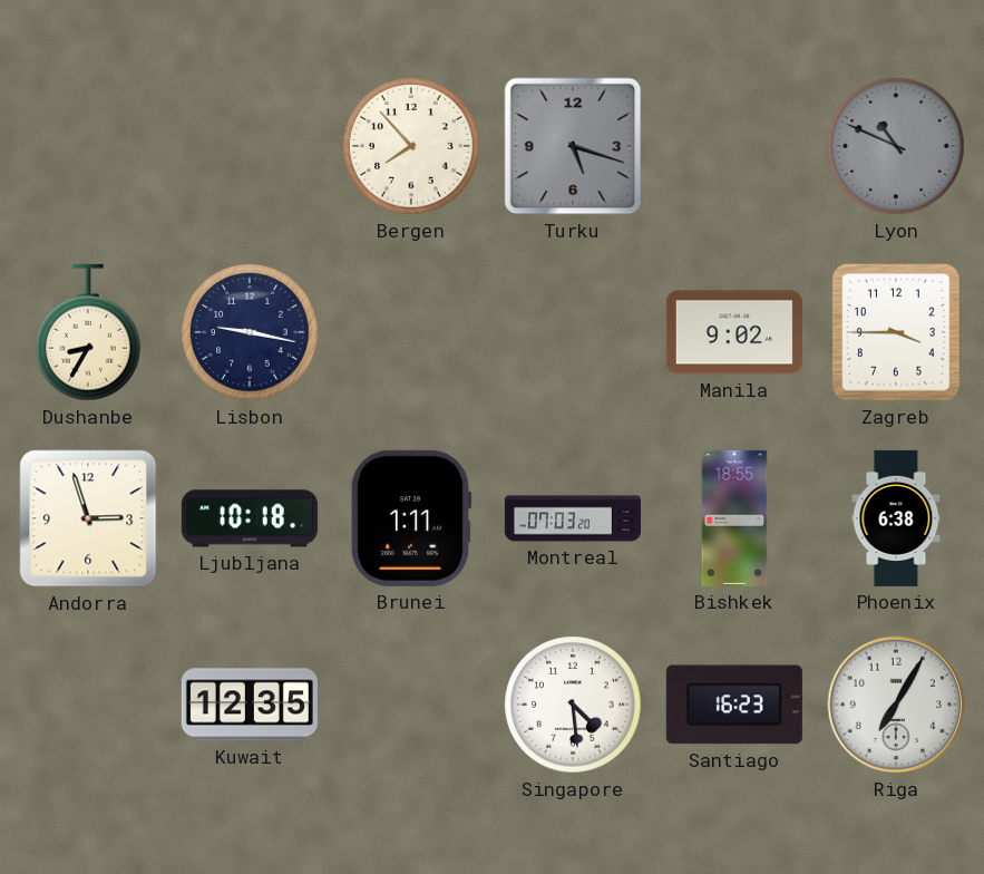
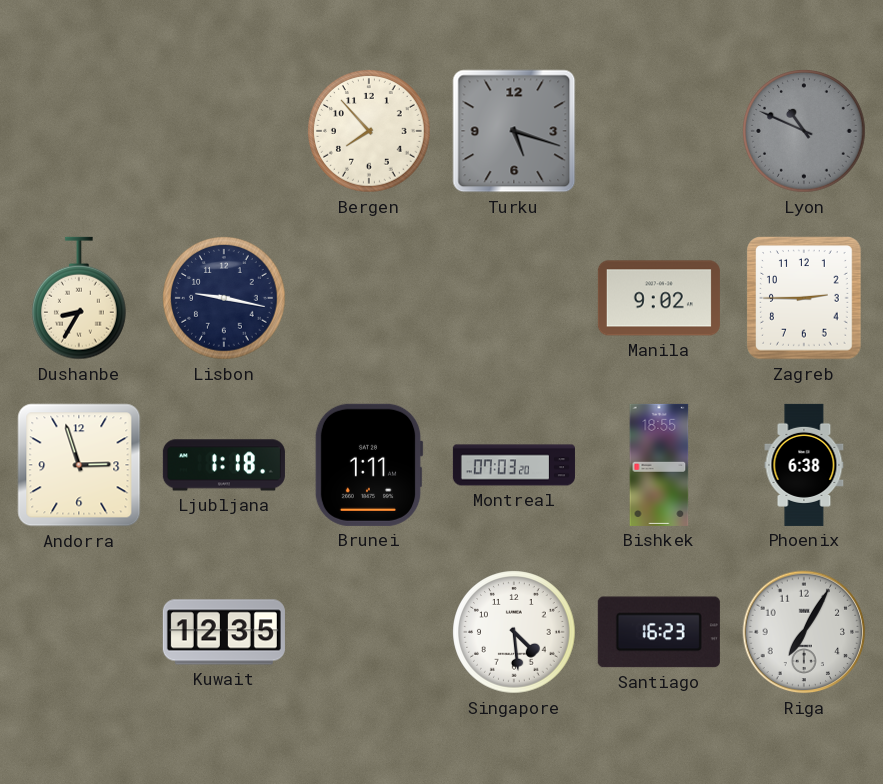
Zagreb: 3:45 -> 2:45
Ljubljana: 10:18 -> 1:18
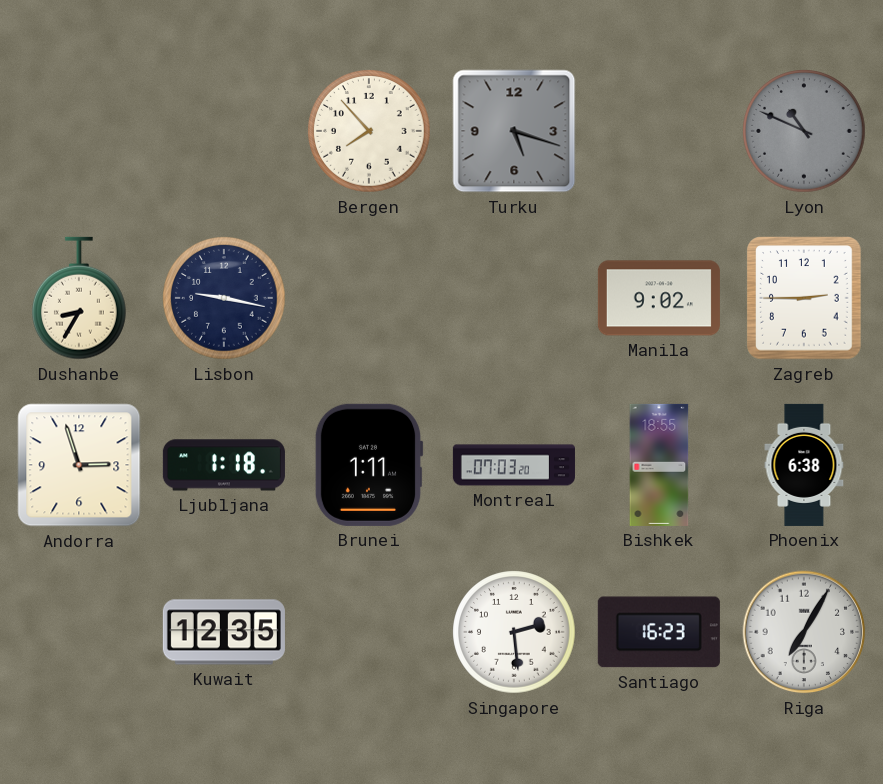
Singapore: 4:29 -> 2:29
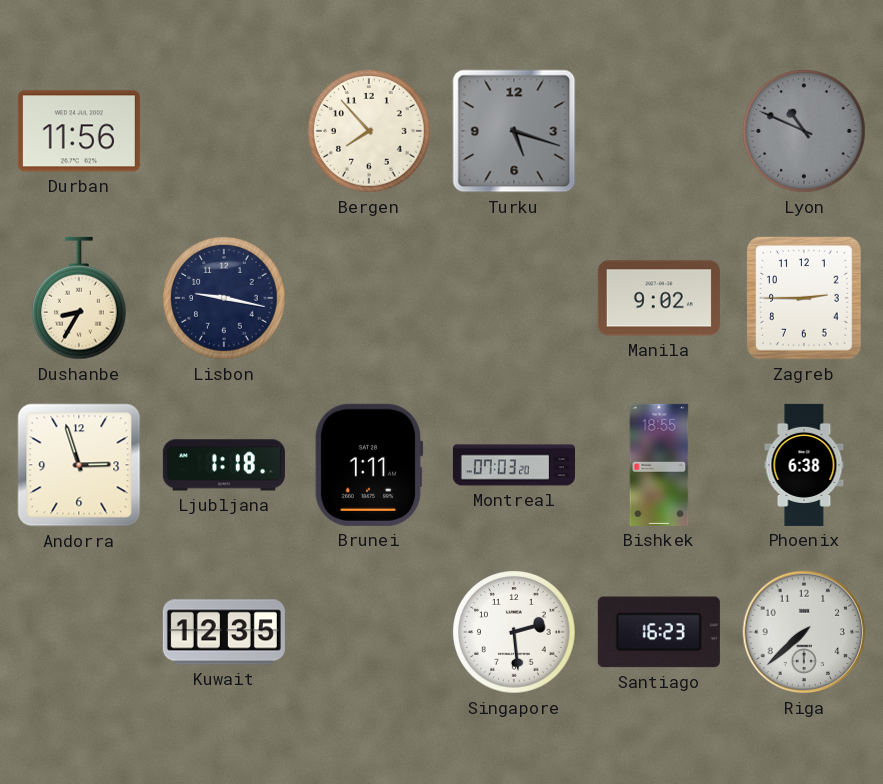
Durban: none -> 11:56
Riga: 7:05 -> 7:38
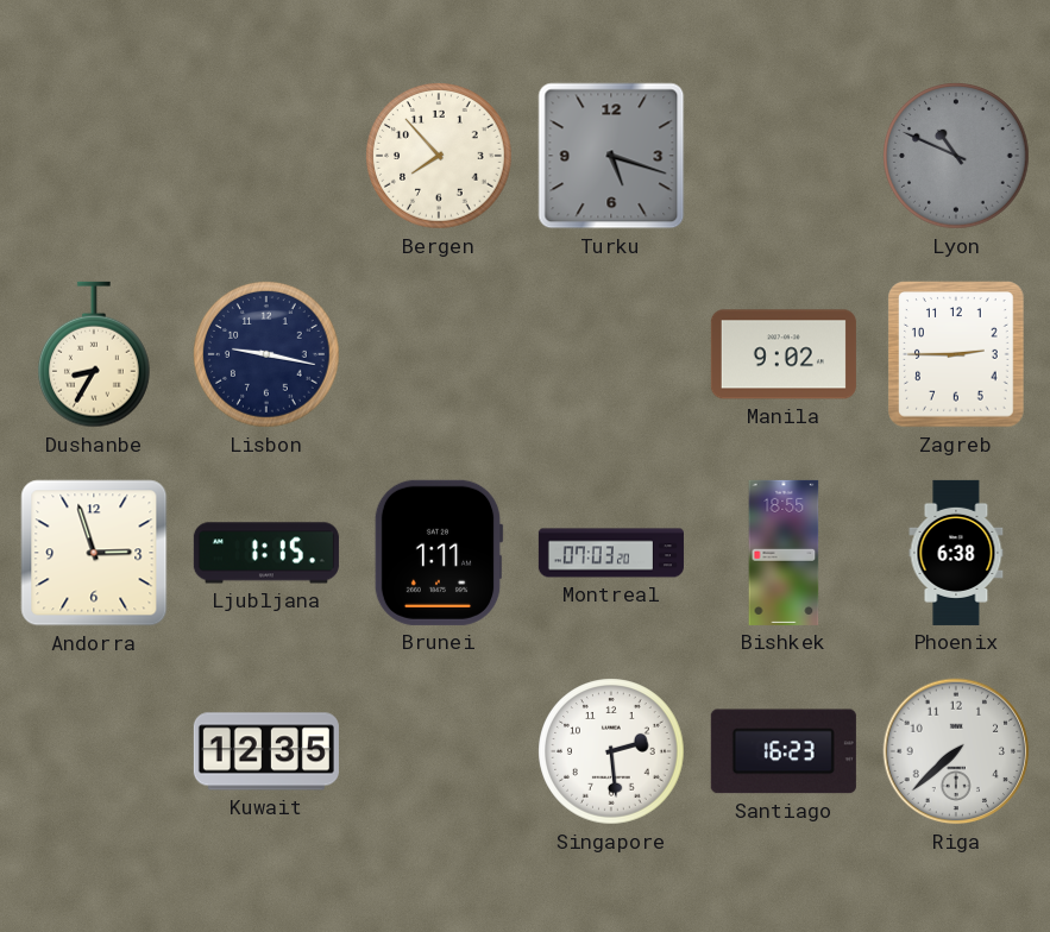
Durban: 11:56 -> none
Ljubljana: 1:18 -> 1:15
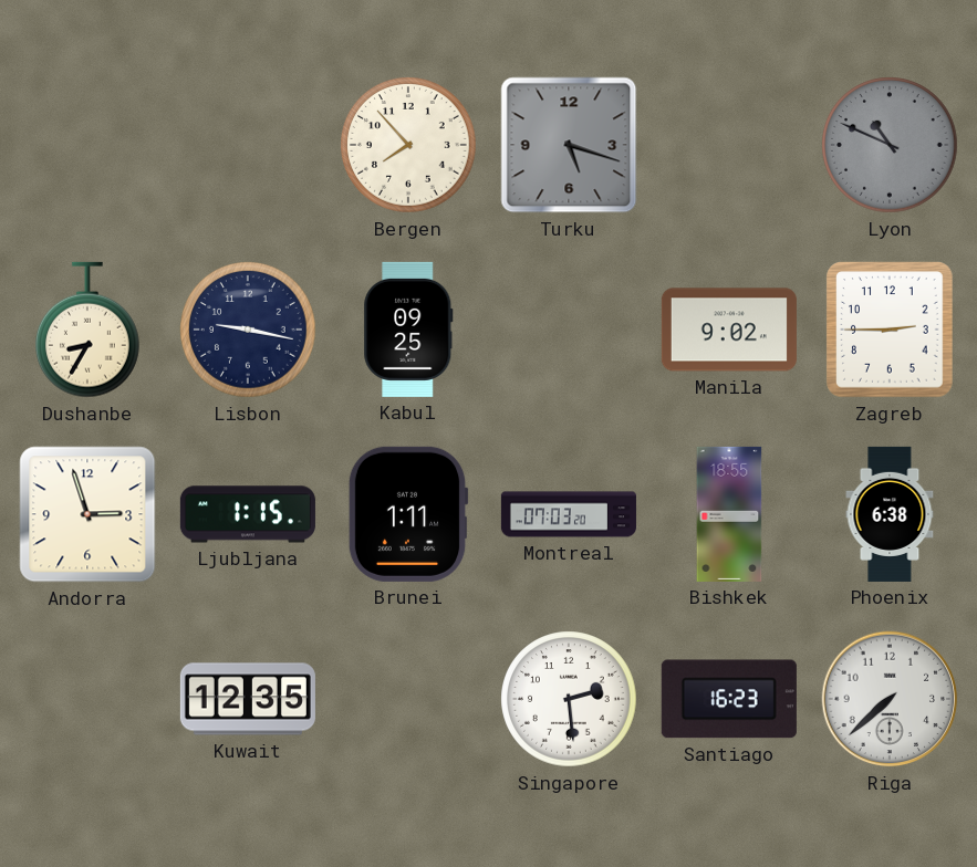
Kabul: none -> 09:25
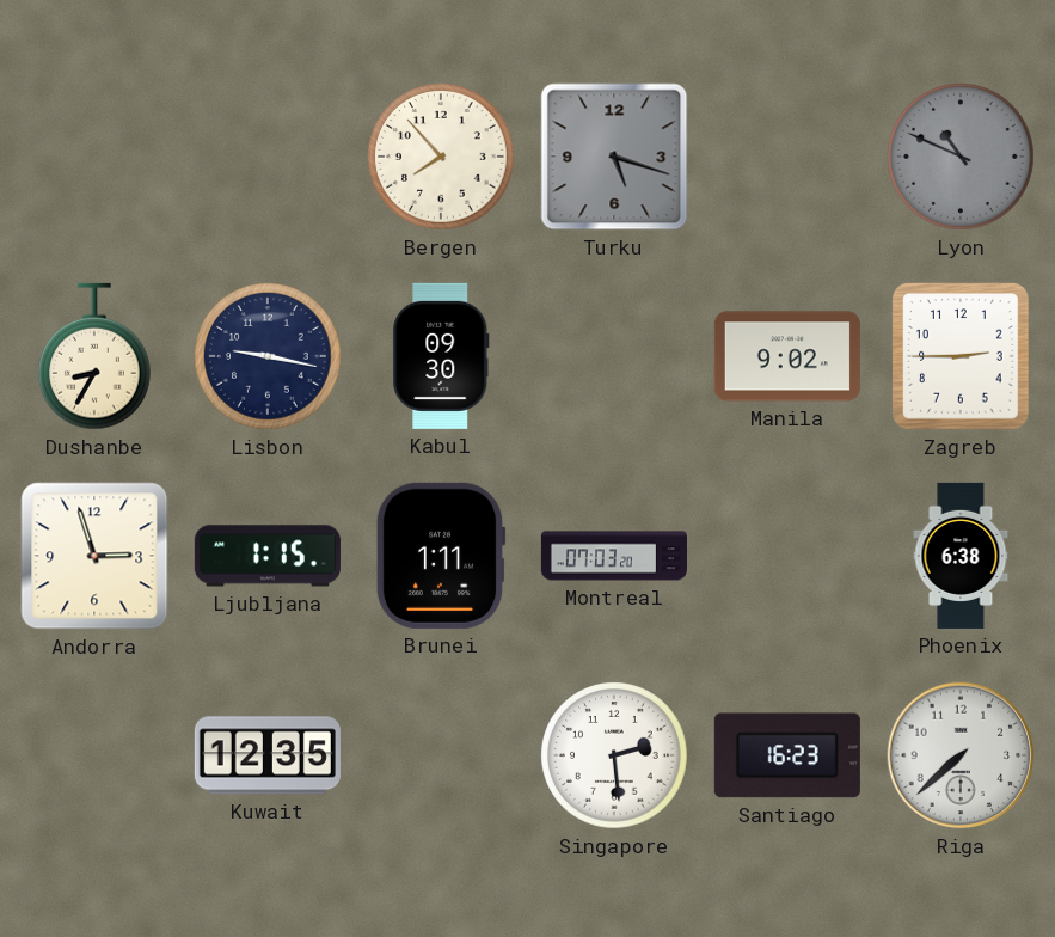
Kabul: 09:25 -> 09:30
Bishkek: 18:55 -> none
